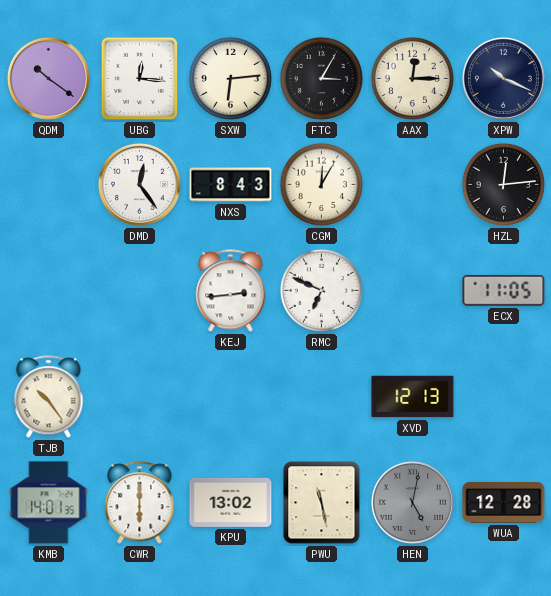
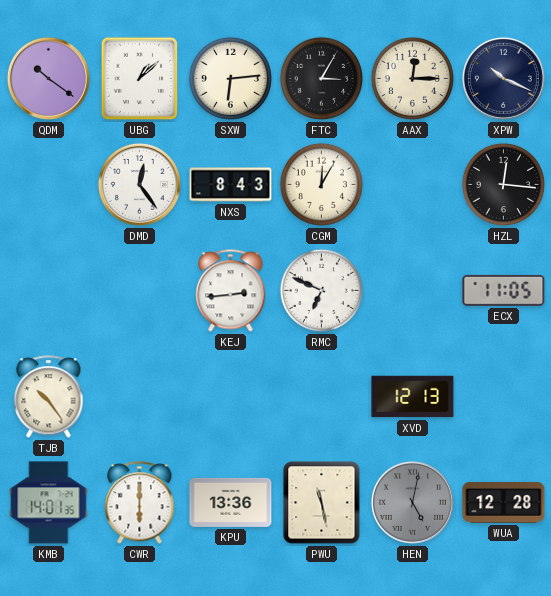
UBG: 12:16 -> 1:08
HZL: 12:14 -> 12:16
KPU: 13:02 -> 13:36
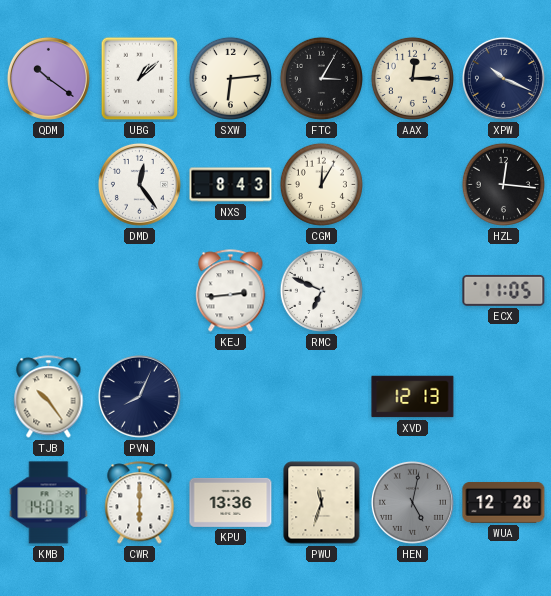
PVN: none -> 8:04
PWU: 11:28 -> 11:33
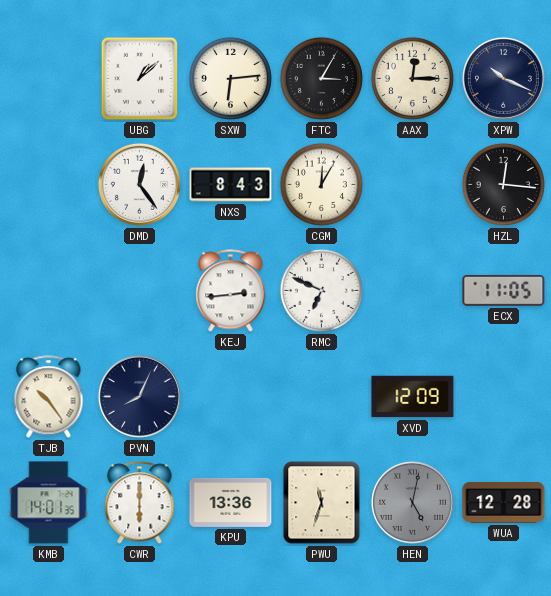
QDM: 10:21 -> none
XVD: 12:13 -> 12:09
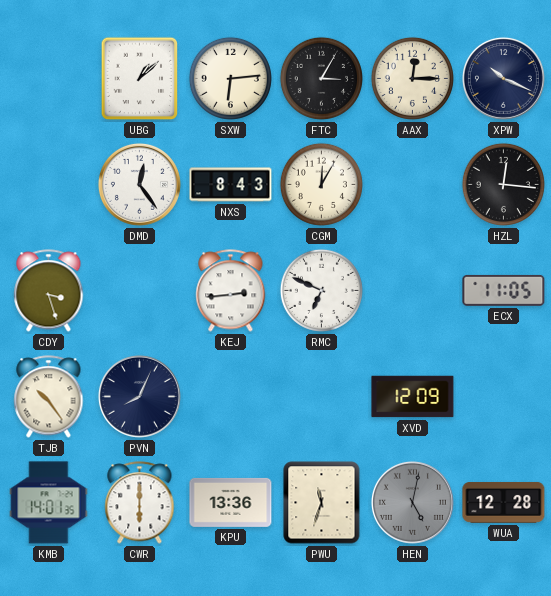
CDY: none -> 3:27
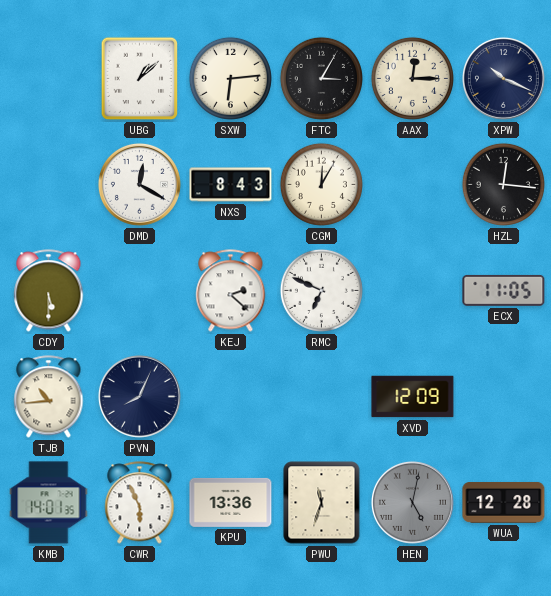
DMD: 12:24 -> 12:20
CDY: 3:27 -> 5:30
KEJ: 2:44 -> 2:22
TJB: 10:24 -> 10:44
CWR: 6:00 -> 5:56
